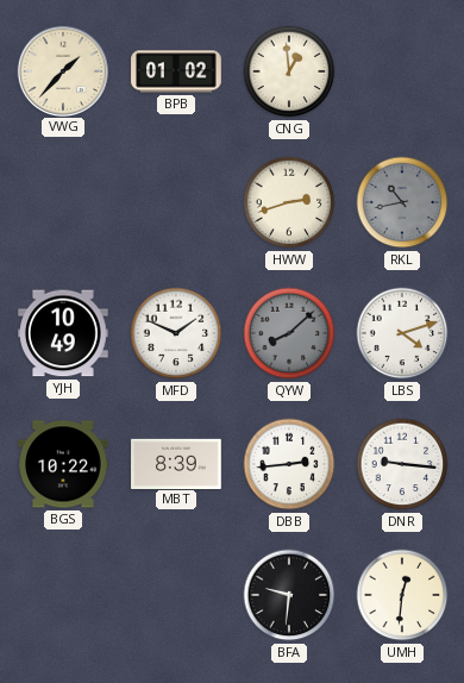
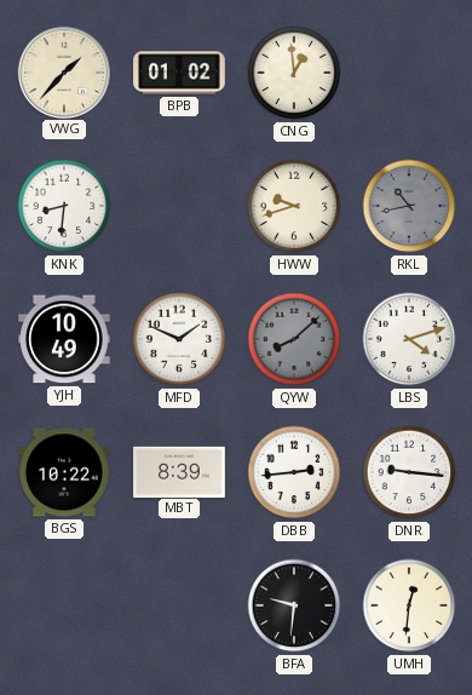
KNK: none -> 8:31
HWW: 2:42 -> 9:42
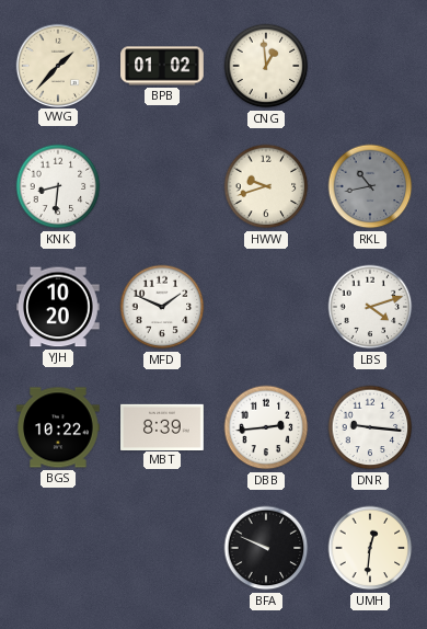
YJH: 10:49 -> 10:20
QYW: 8:08 -> none
BFA: 9:31 -> 9:49
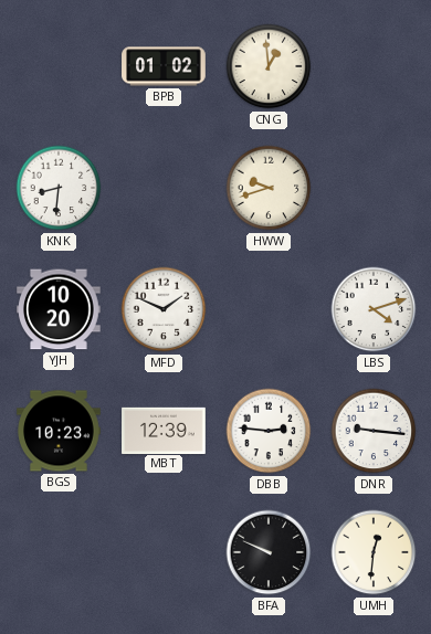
VWG: 1:37 -> none
RKL: 10:43 -> none
BGS: 10:22 -> 10:23
MBT: 8:39 -> 12:39
DBB: 2:44 -> 2:46
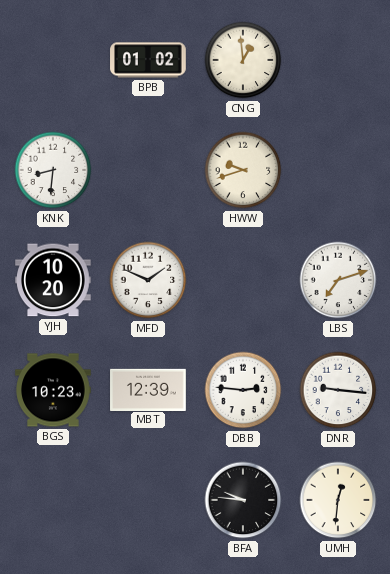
LBS: 4:12 -> 7:12
BFA: 9:49 -> 9:46
